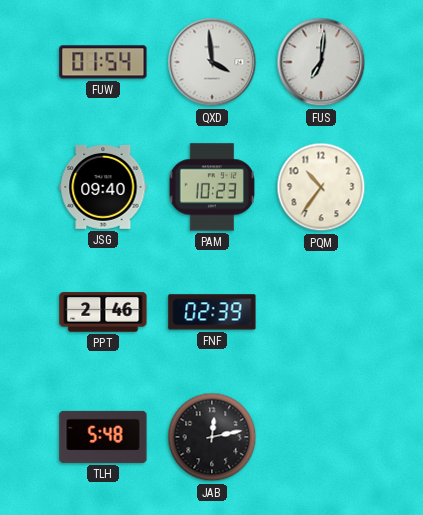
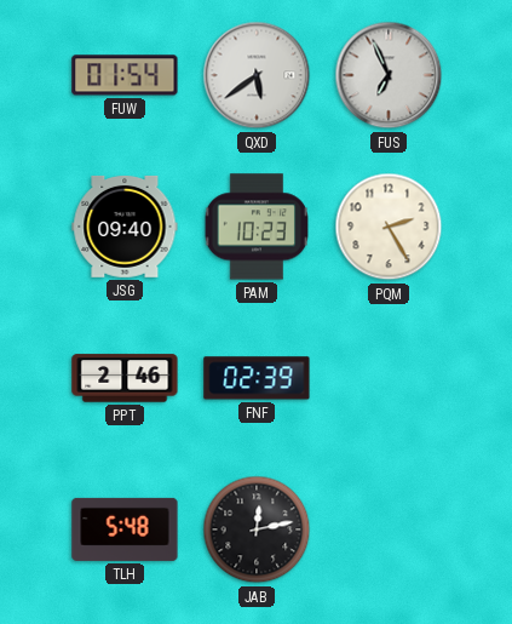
QXD: 3:59 -> 5:39
FUS: 7:01 -> 6:56
PQM: 10:36 -> 2:25
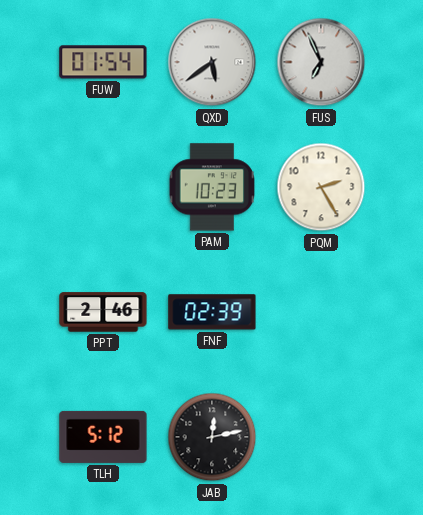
JSG: 09:40 -> none
TLH: 5:48 -> 5:12
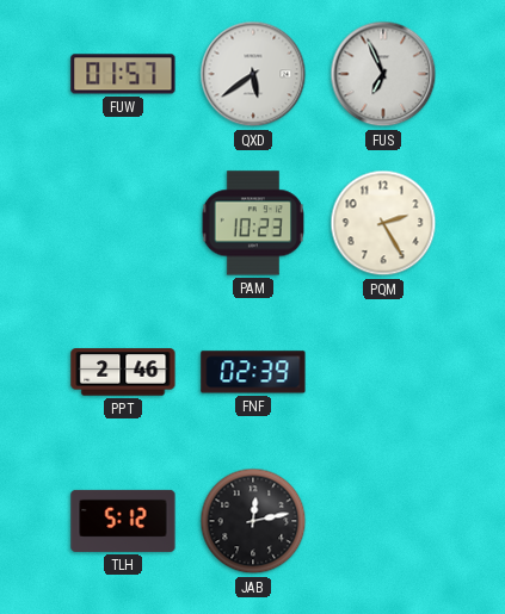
FUW: 01:54 -> 01:57
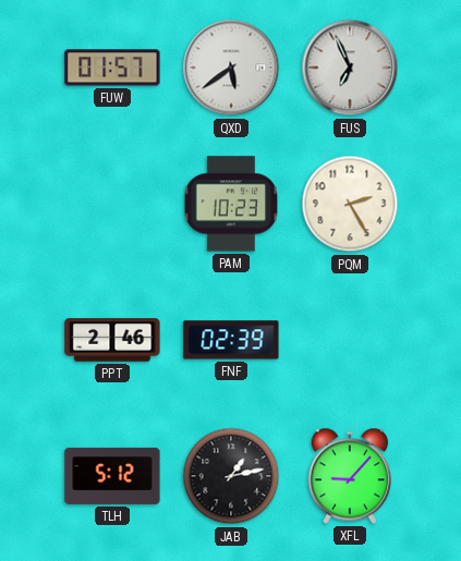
JAB: 12:13 -> 1:13
XFL: none -> 9:07
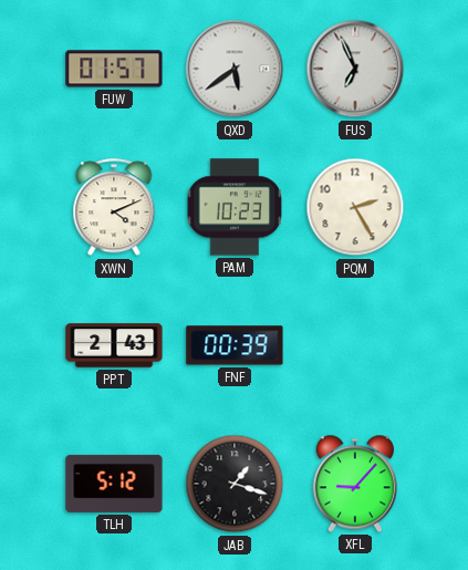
XWN: none -> 4:11
PPT: 2:46 -> 2:43
FNF: 02:39 -> 00:39
JAB: 1:13 -> 1:18
